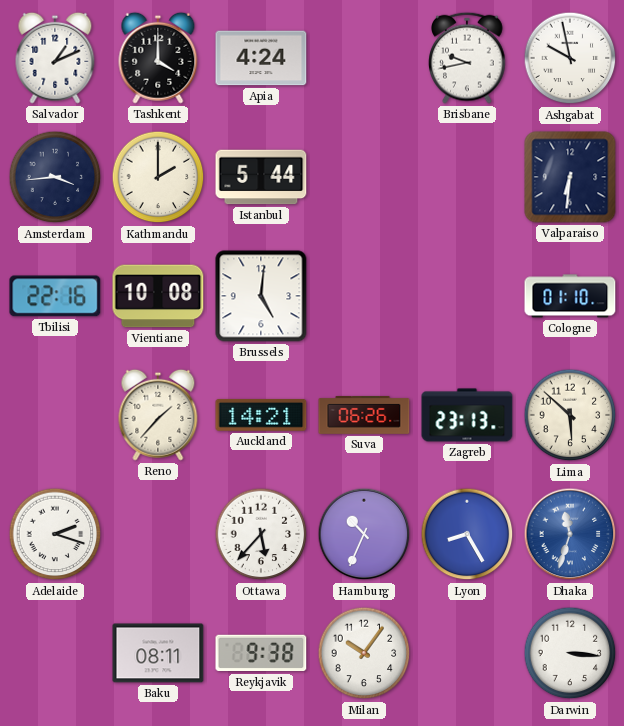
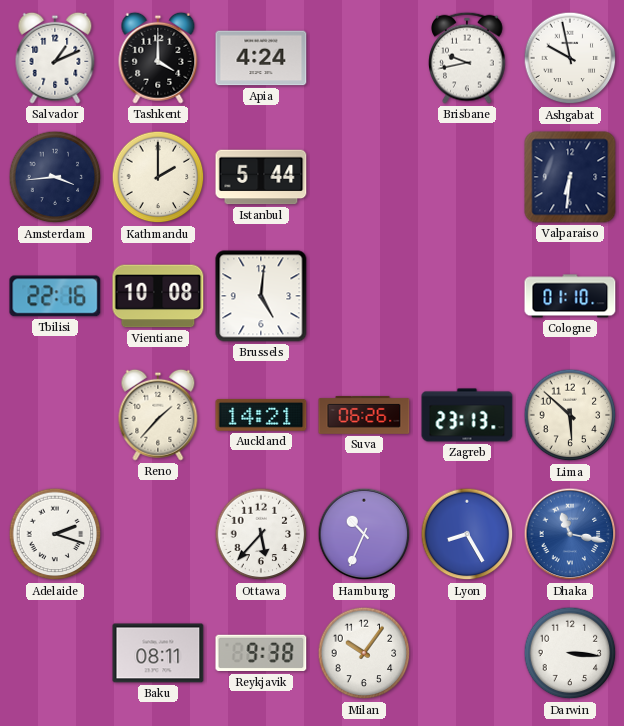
Dhaka: 11:33 -> 11:17
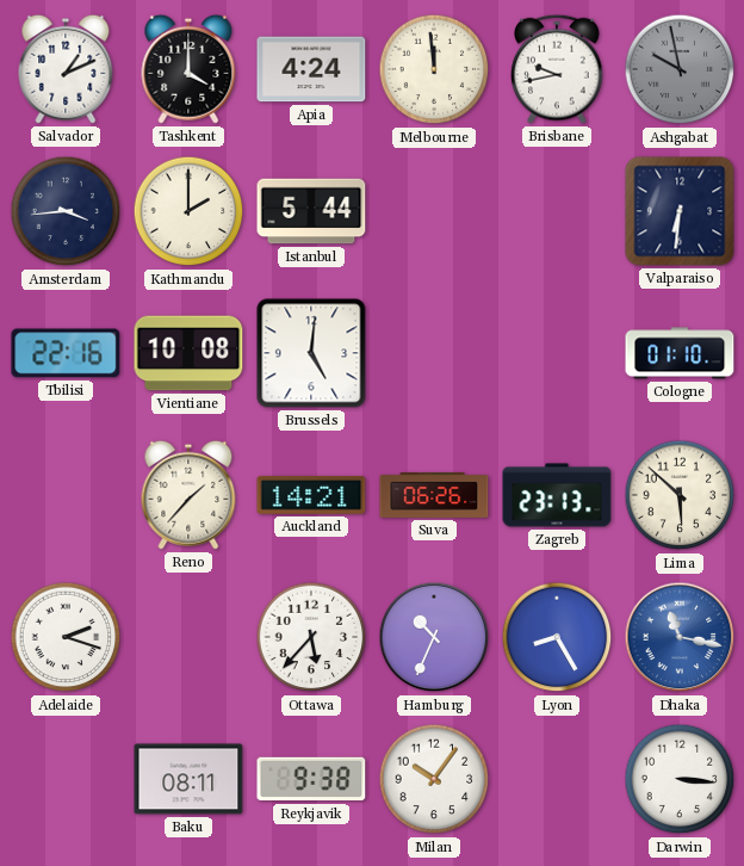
Melbourne: none -> 11:59
Ashgabat dial: white -> grey
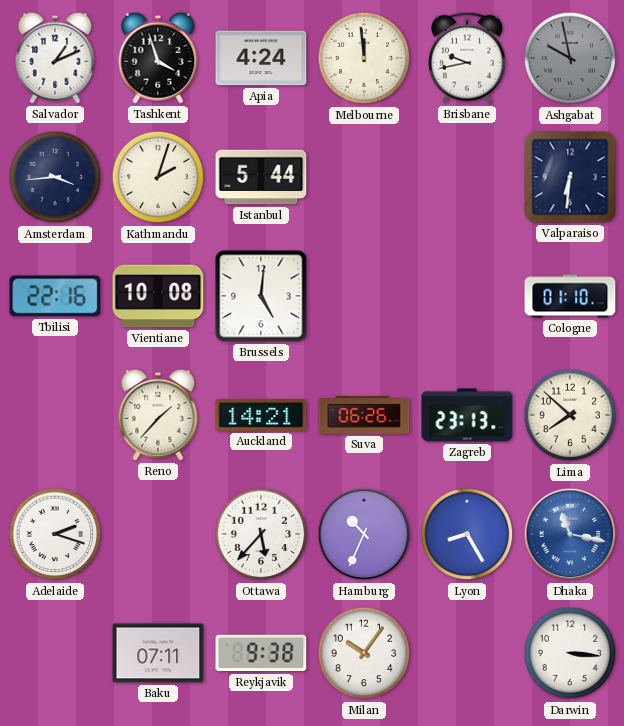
Tashkent: 4:00 -> 3:57
Kathmandu: 2:00 -> 2:03
Lima: 5:52 -> 7:52
Baku: 08:11 -> 07:11
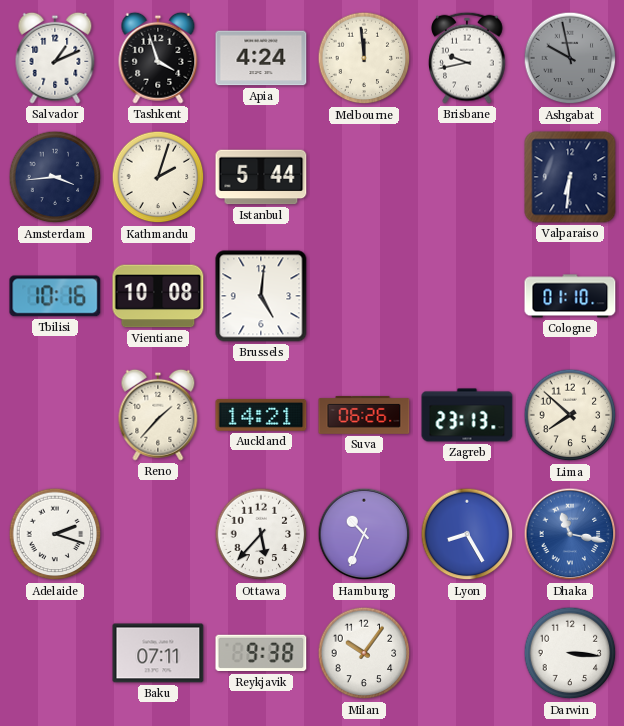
Tbilisi: 22:16 -> 10:16
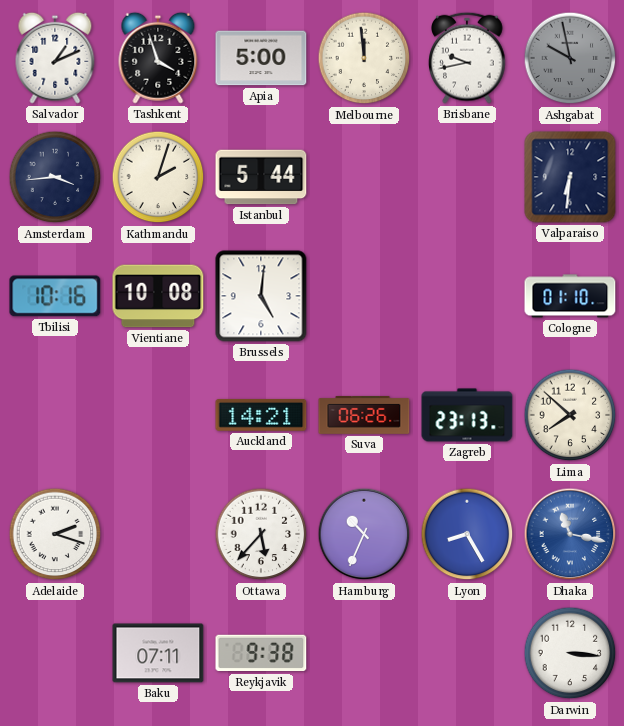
Apia: 4:24 -> 5:00
Reno: 1:37 -> none
Milan: 10:06 -> none
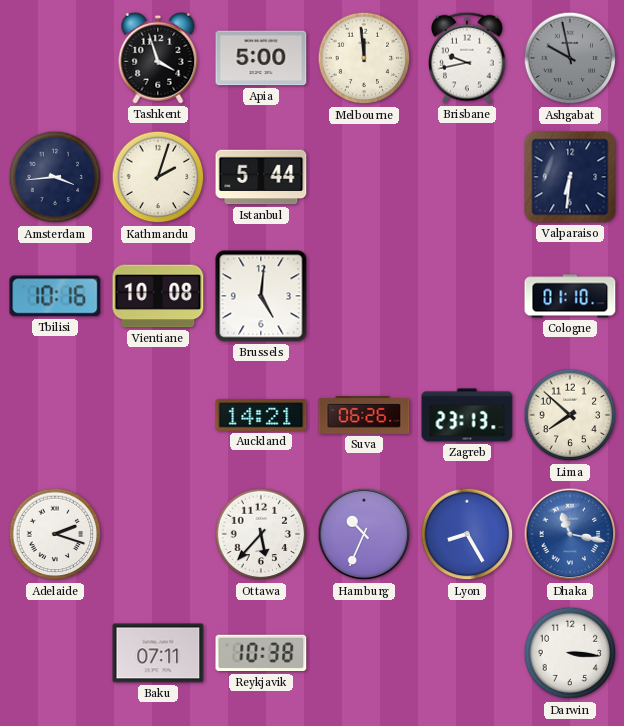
Salvador: 1:11 -> none
Reykjavik: 9:38 -> 10:38
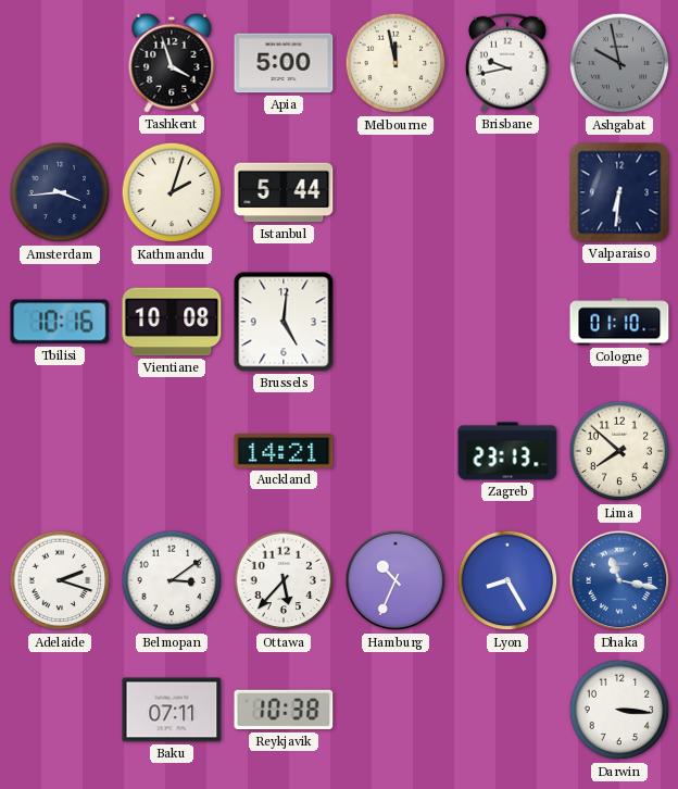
Melbourne: 11:59 -> 11:58
Suva: 06:26 -> none
Belmopan: none -> 3:09
